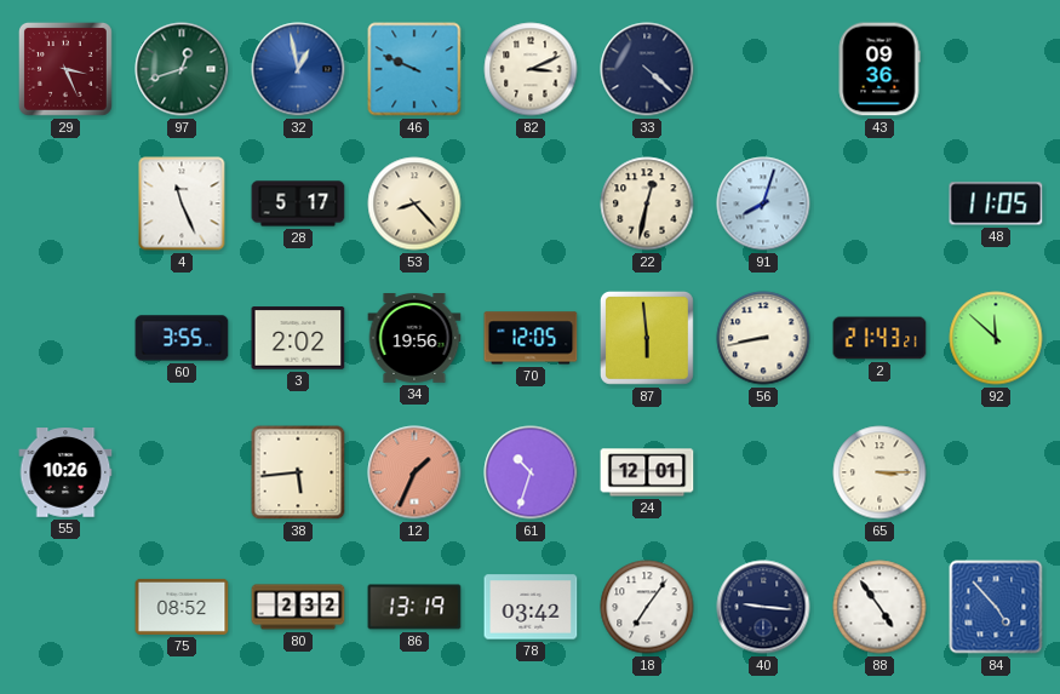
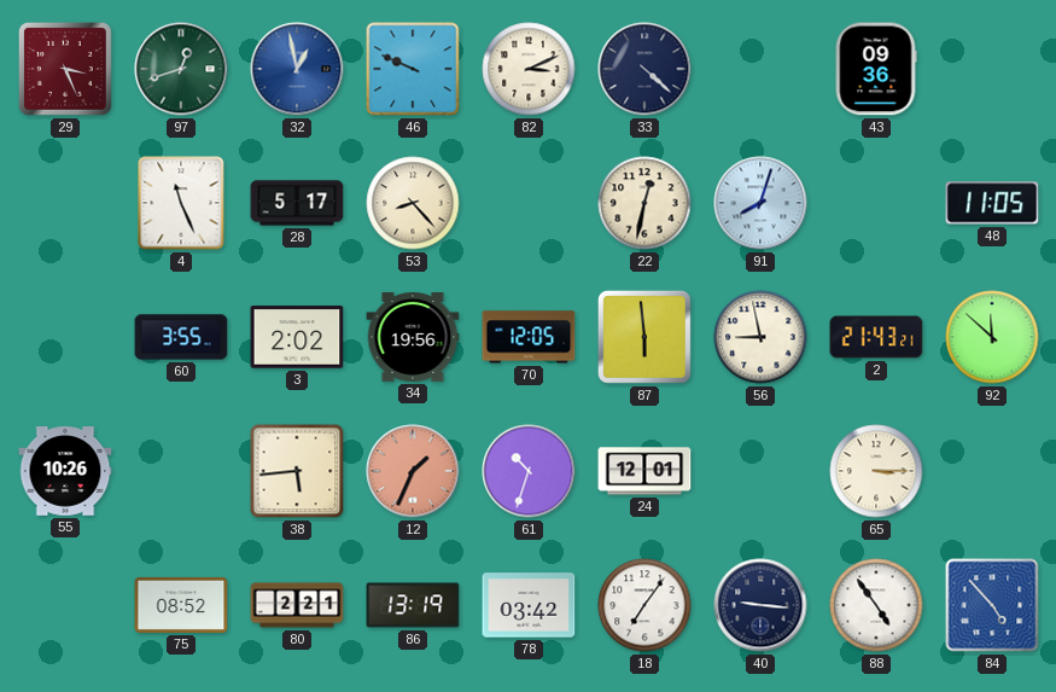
56: 8:43 -> 8:58
80: 2:32 -> 2:21
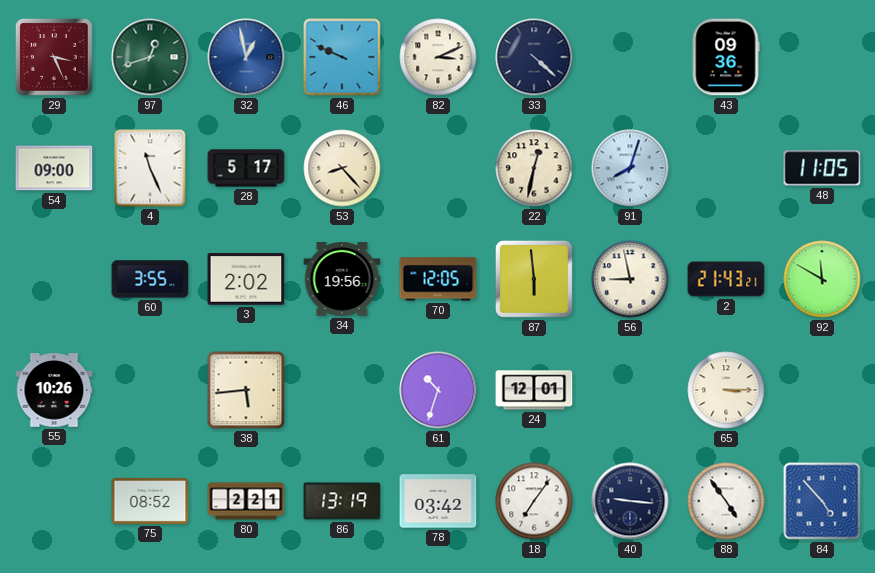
54: none -> 09:00
92: 11:52 -> 11:50
12: 1:34 -> none
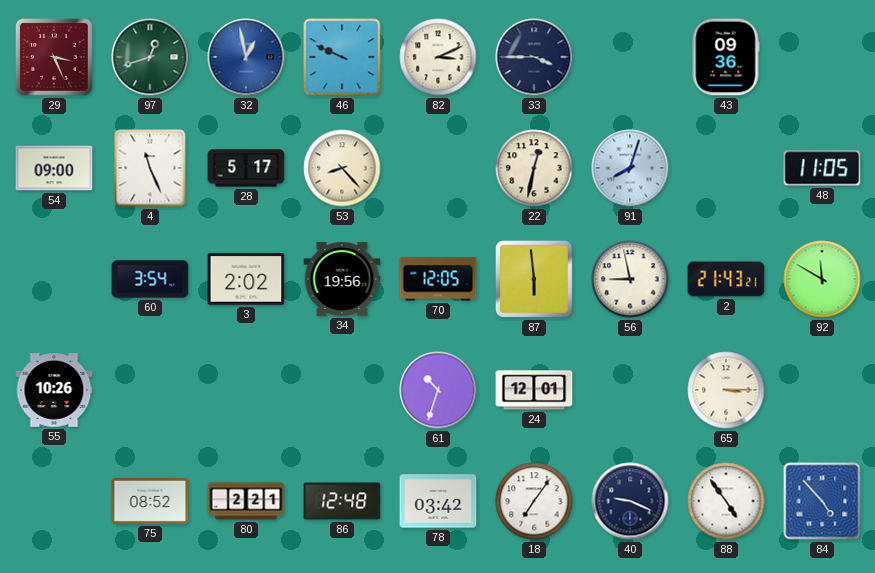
33: 4:22 -> 3:45
60: 3:55 -> 3:54
38: 5:44 -> none
86: 13:19 -> 12:48
40: 9:16 -> 9:19
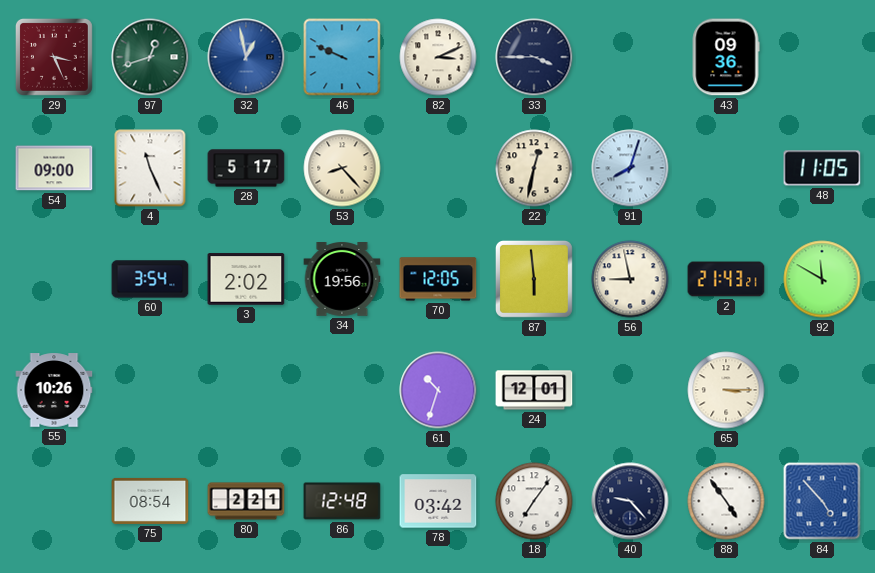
75: 08:52 -> 08:54
40: 9:19 -> 9:23
